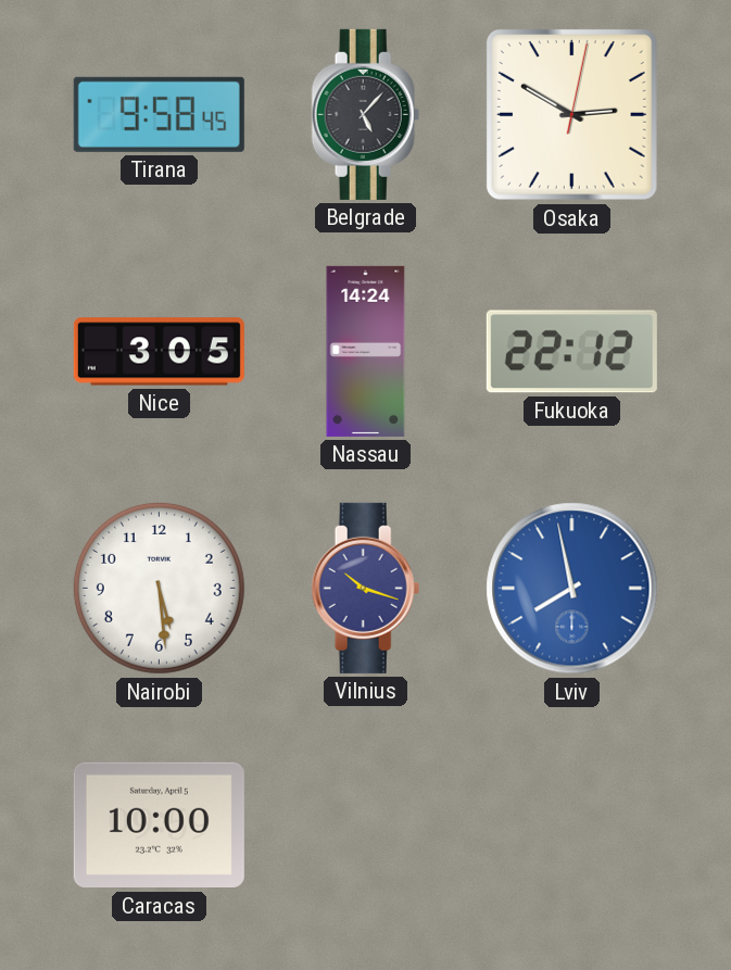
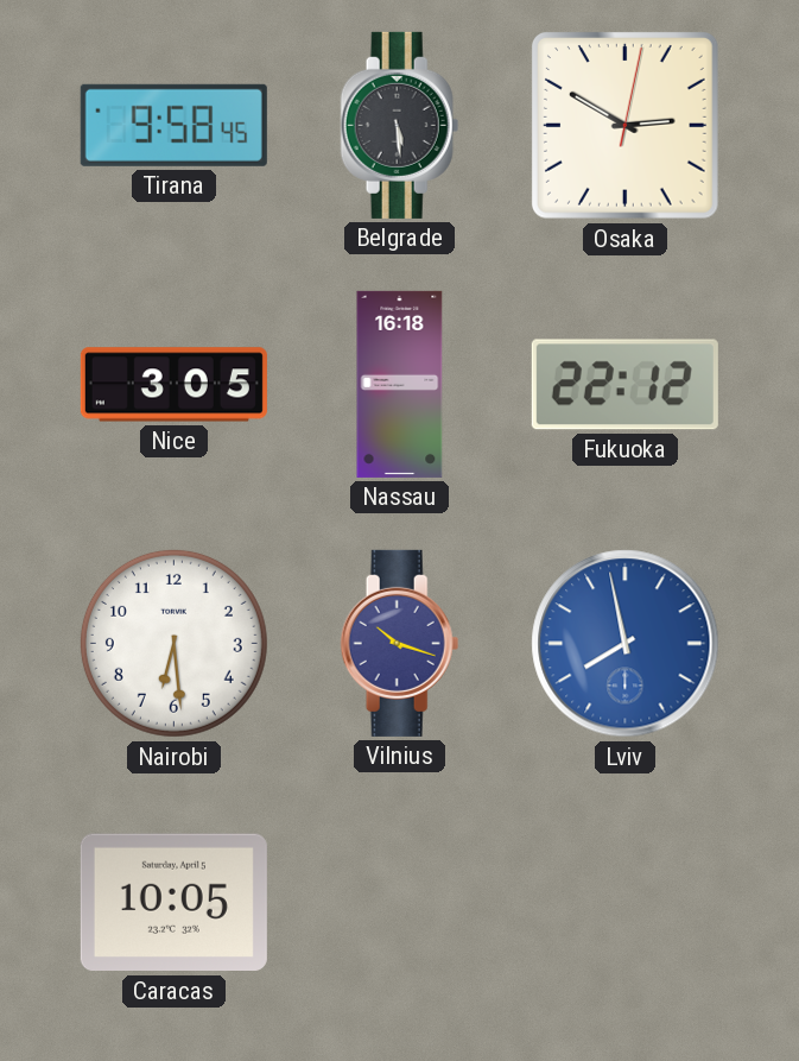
Belgrade: 5:07 -> 5:29
Nassau: 14:24 -> 16:18
Nairobi: 5:29 -> 6:29
Caracas: 10:00 -> 10:05
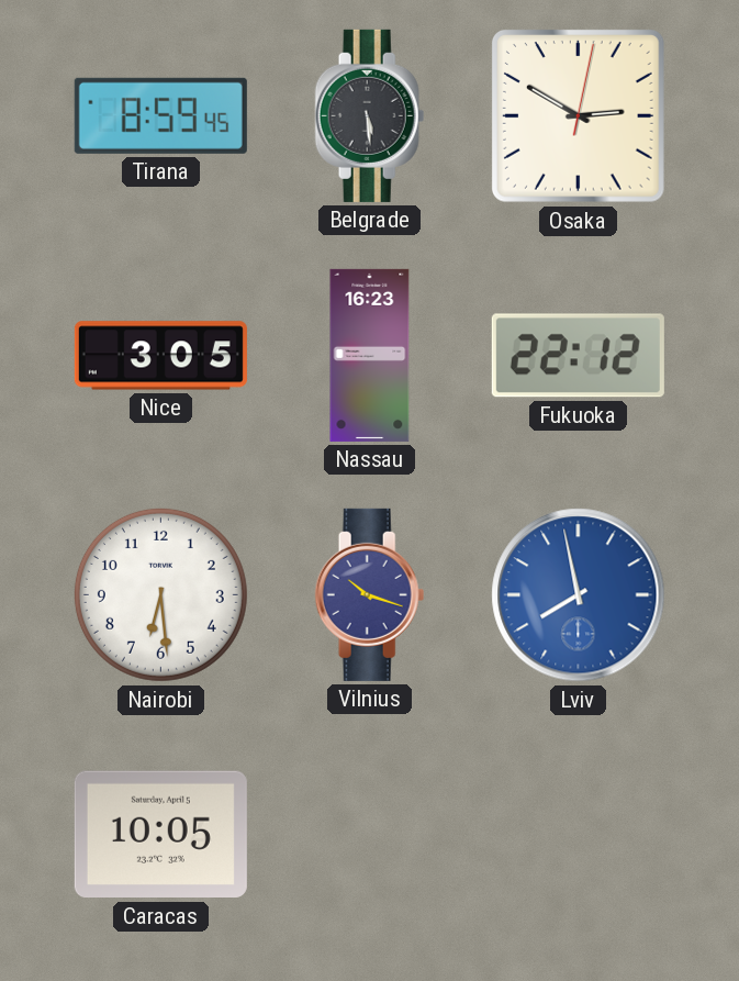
Tirana: 9:58 -> 8:59
Nassau: 16:18 -> 16:23
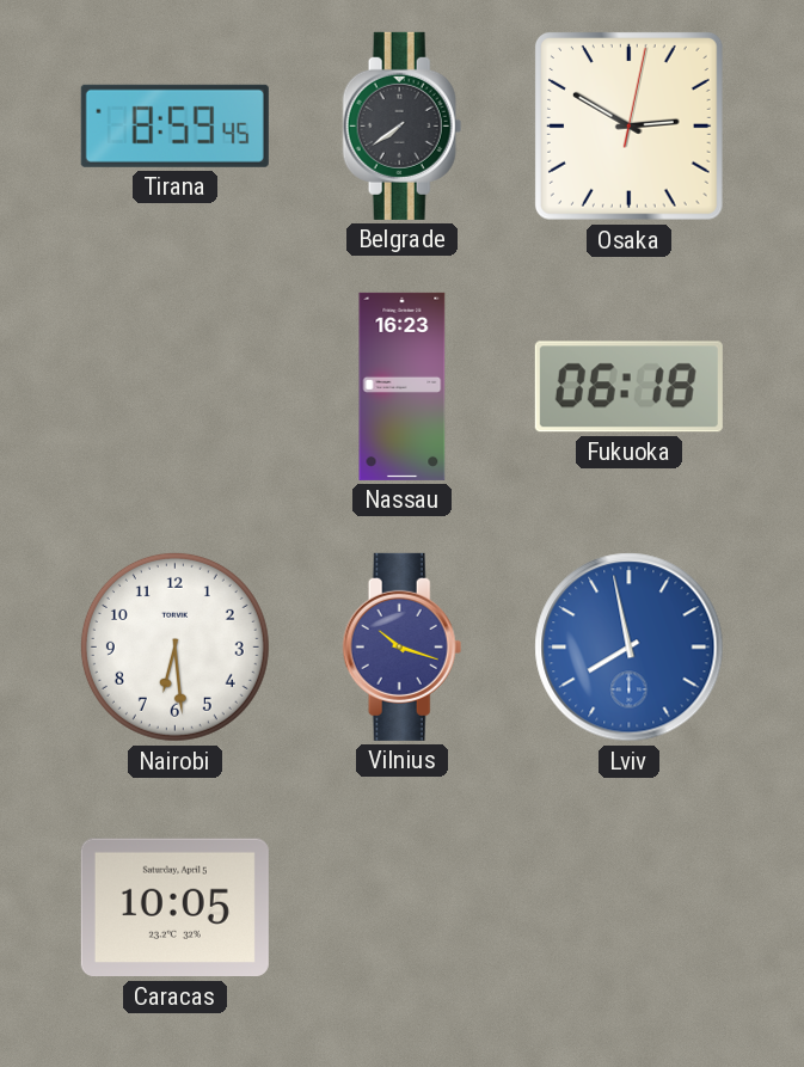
Belgrade: 5:29 -> 7:39
Nice: 3:05 -> none
Fukuoka: 22:12 -> 06:18
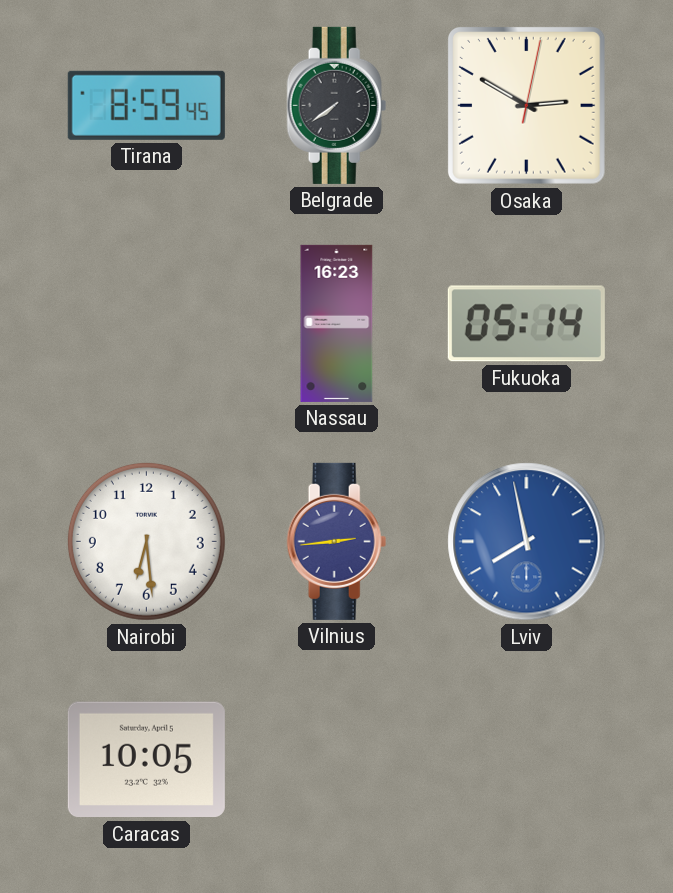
Fukuoka: 06:18 -> 05:14
Vilnius: 10:18 -> 2:44
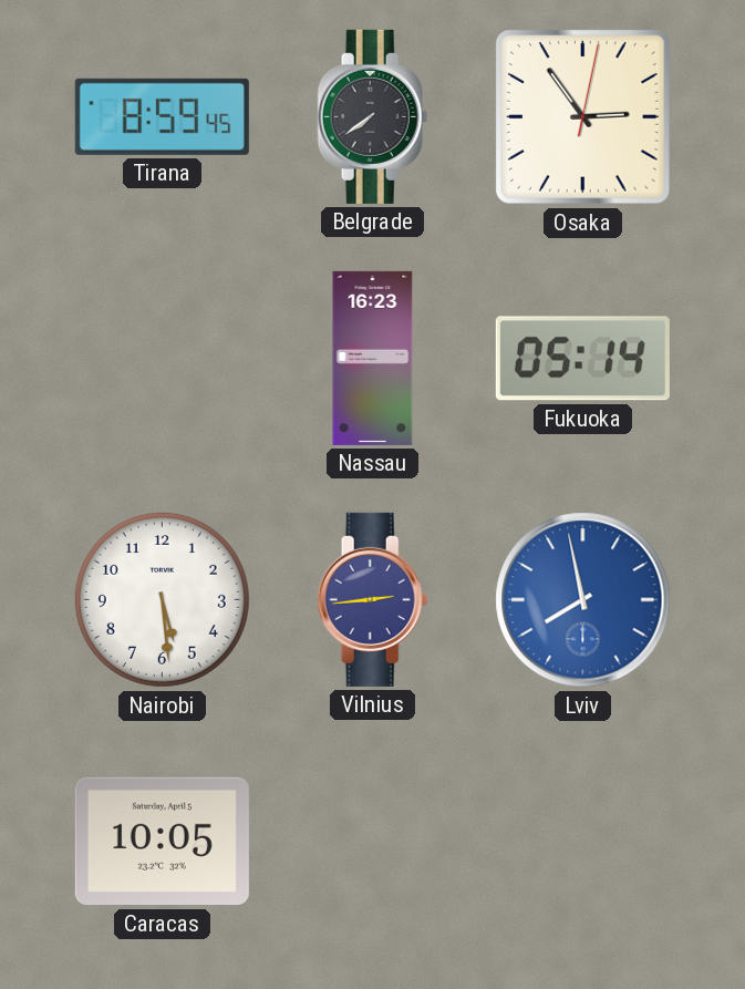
Osaka: 2:50 -> 2:54
Nairobi: 6:29 -> 5:29
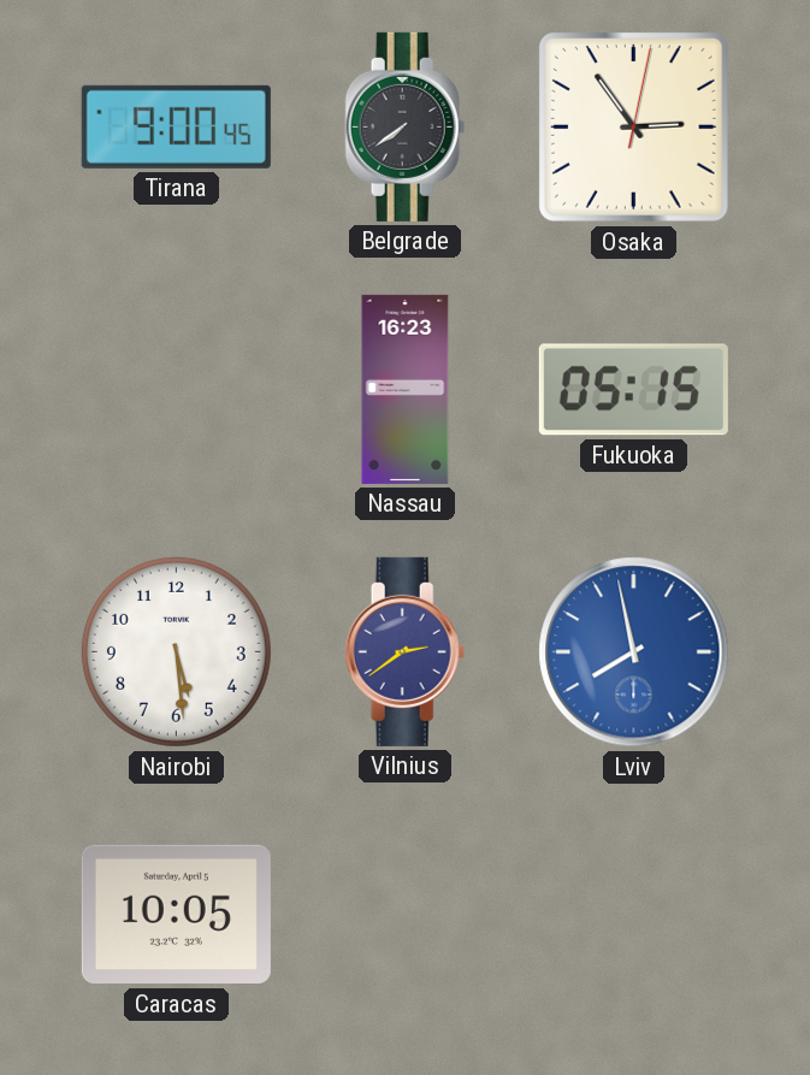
Tirana: 8:59 -> 9:00
Fukuoka: 05:14 -> 05:15
Vilnius: 2:44 -> 2:39
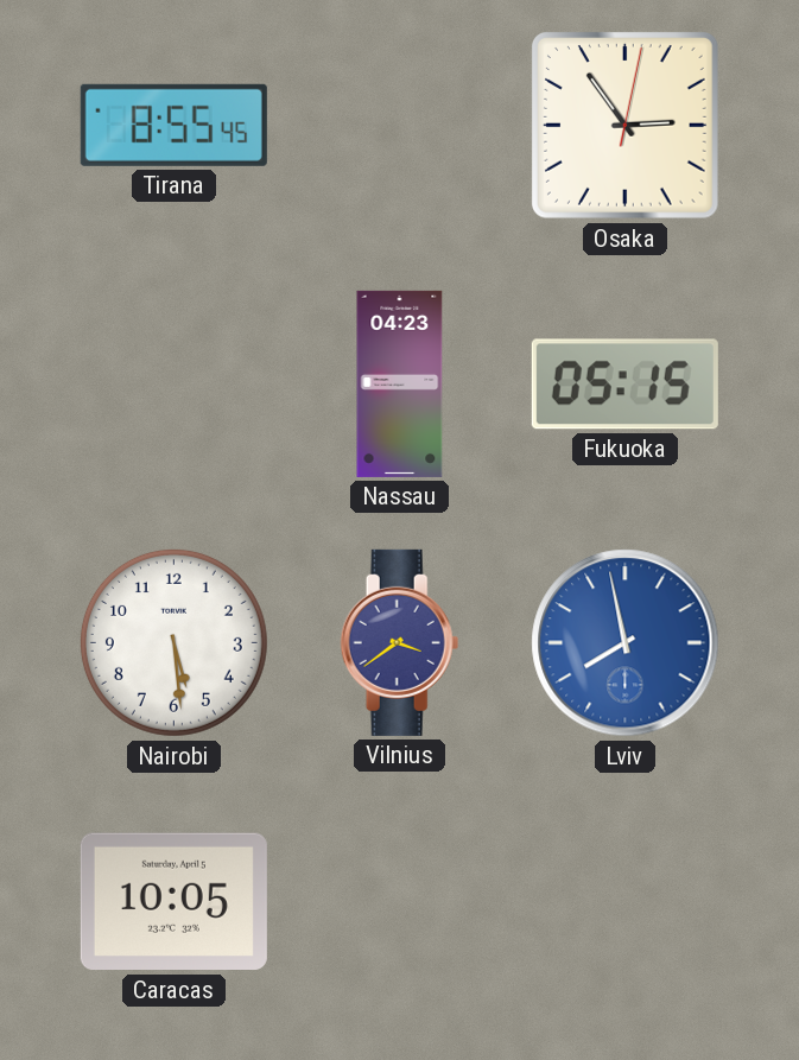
Tirana: 9:00 -> 8:55
Belgrade: 7:39 -> none
Nassau: 16:23 -> 04:23
Vilnius: 2:39 -> 3:39
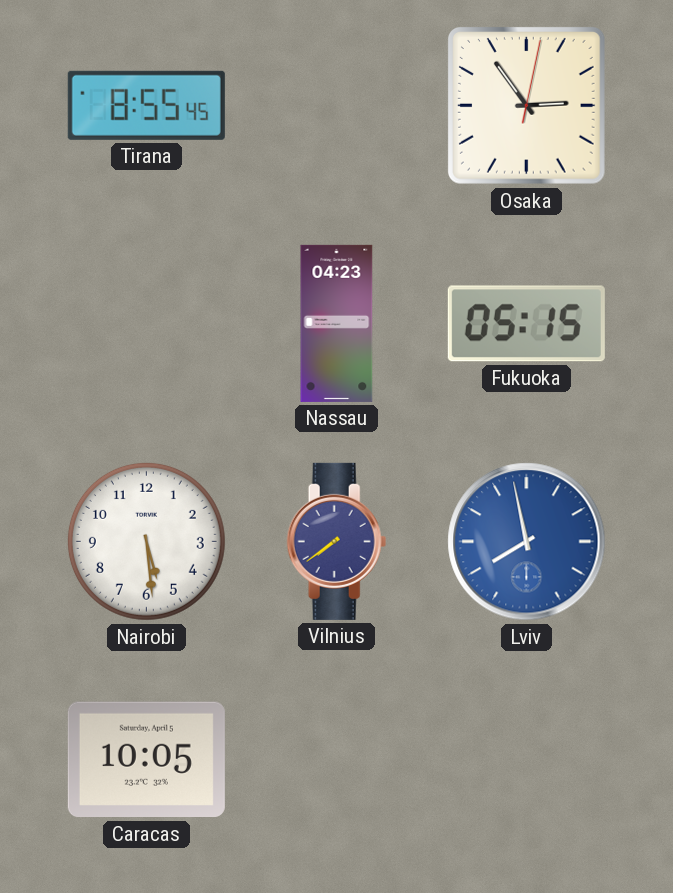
Vilnius: 3:39 -> 7:39
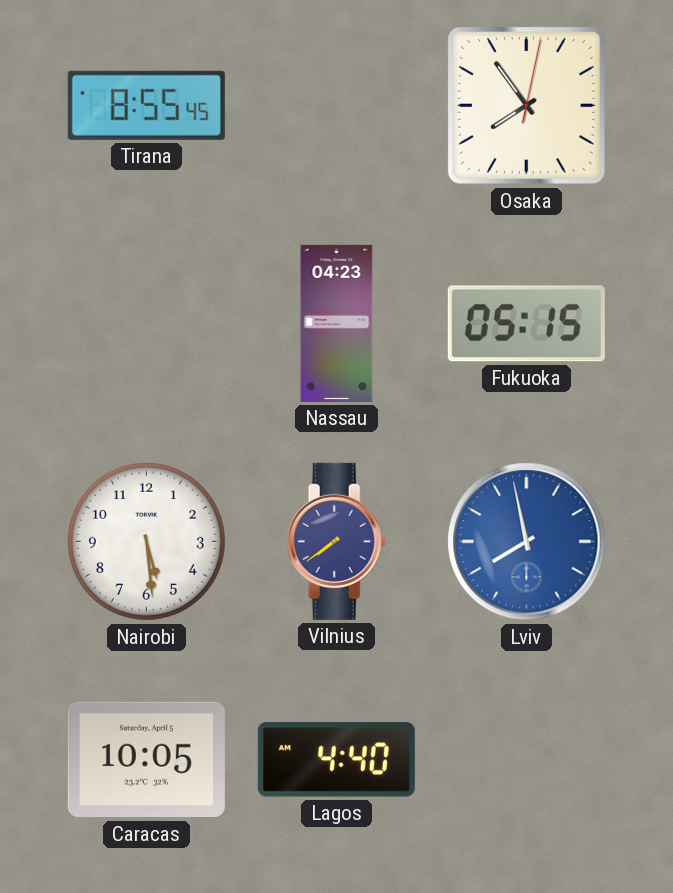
Osaka: 2:54 -> 7:54
Lagos: none -> 4:40
